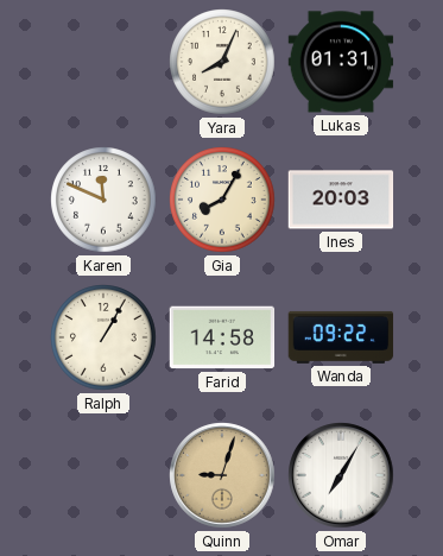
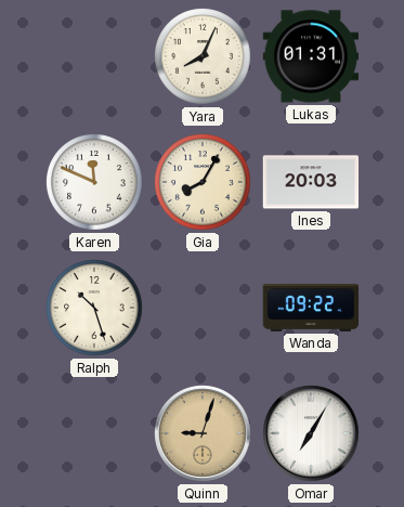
Ralph: 1:05 -> 10:27
Farid: 14:58 -> none
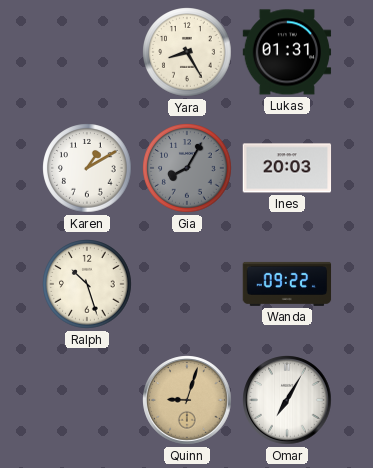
Yara: 8:04 -> 8:25
Karen: 11:49 -> 1:10
Gia dial: cream -> grey
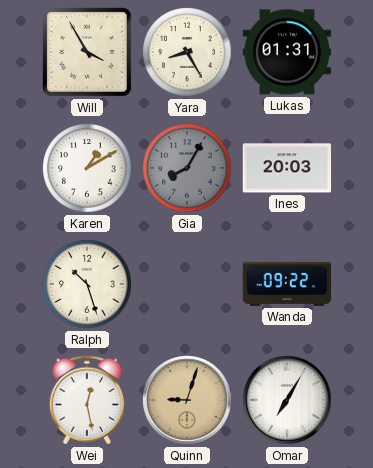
Will: none -> 3:55
Wei: none -> 12:28
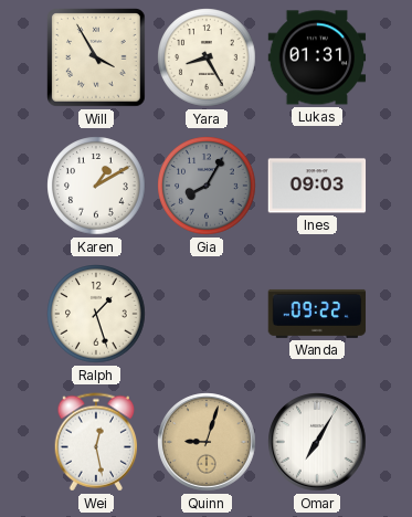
Ines: 20:03 -> 09:03
Ralph: 10:27 -> 1:27
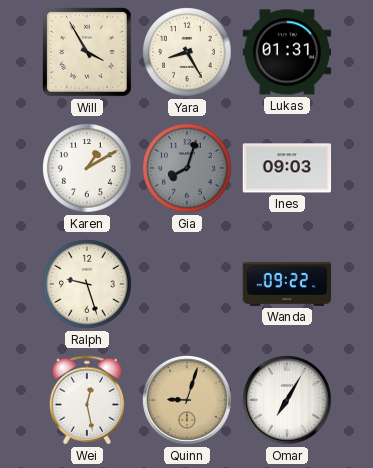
Gia: 8:05 -> 8:03
Ralph: 1:27 -> 9:27
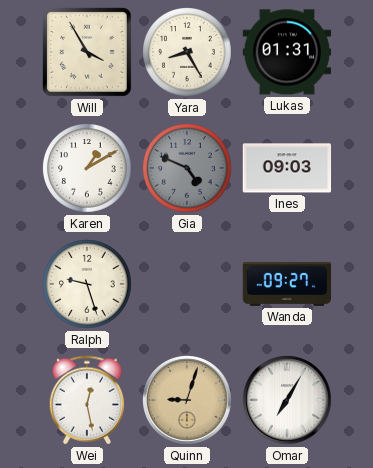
Gia: 8:03 -> 4:49
Wanda: 09:22 -> 09:27
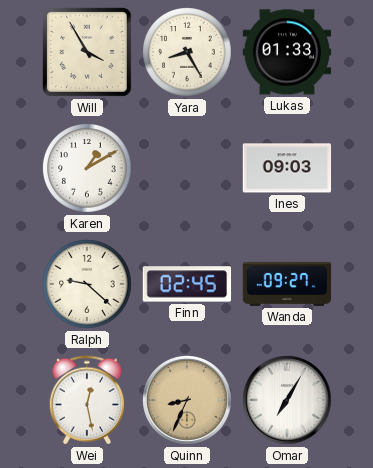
Lukas: 01:31 -> 01:33
Gia: 4:49 -> none
Ralph: 9:27 -> 9:22
Finn: none -> 02:45
Quinn: 9:03 -> 8:34
